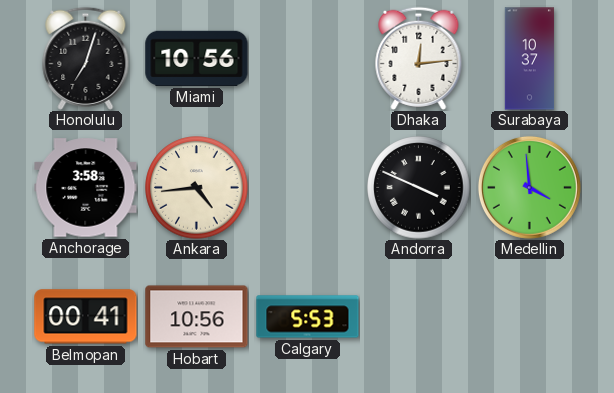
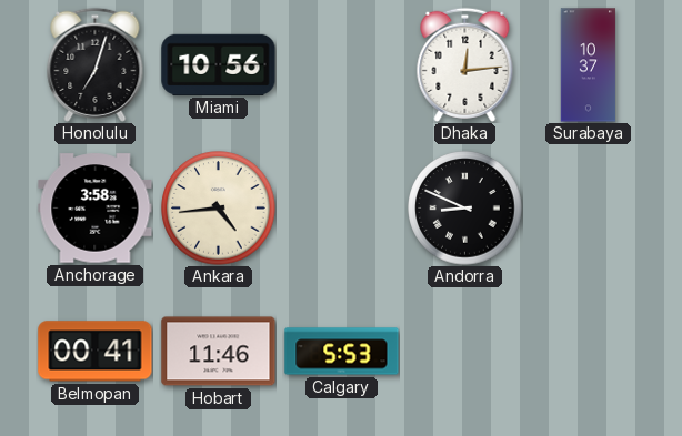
Andorra: 3:49 -> 8:49
Medellin: 3:59 -> none
Hobart: 10:56 -> 11:46
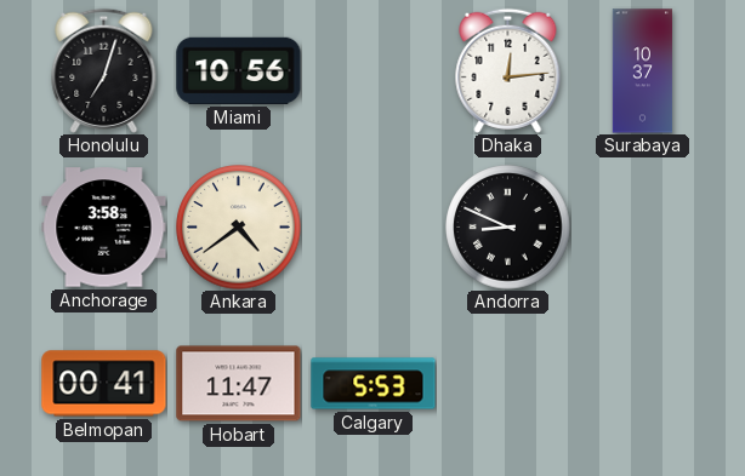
Ankara: 4:44 -> 4:39
Hobart: 11:46 -> 11:47
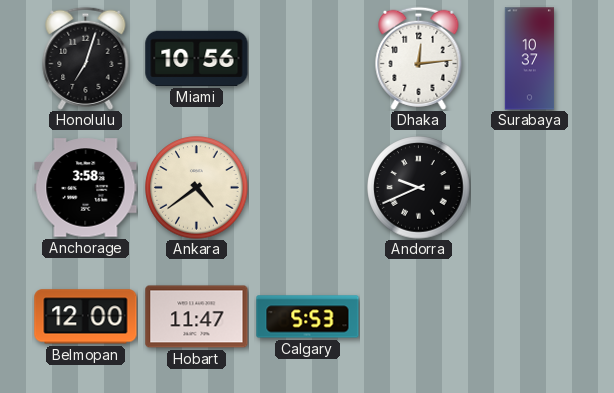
Andorra: 8:49 -> 9:41
Belmopan: 00:41 -> 12:00
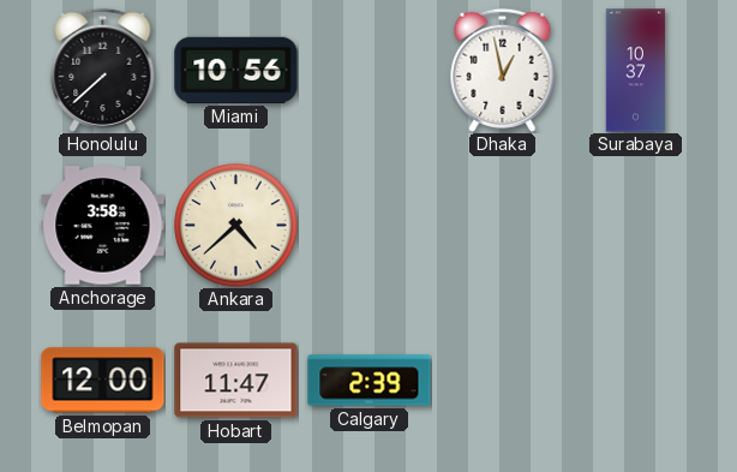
Honolulu: 7:03 -> 7:38
Dhaka: 12:14 -> 12:58
Ankara: 4:39 -> 4:38
Andorra: 9:41 -> none
Calgary: 5:53 -> 2:39
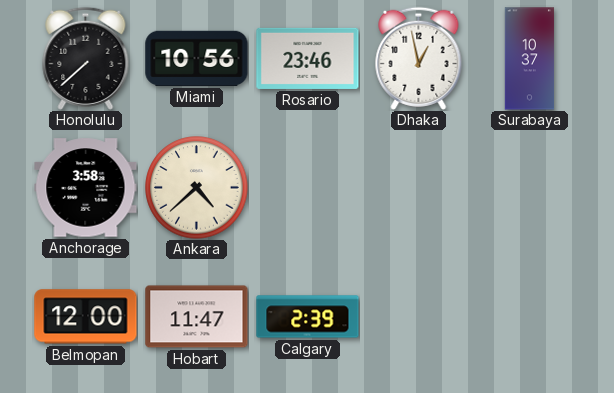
Rosario: none -> 23:46
